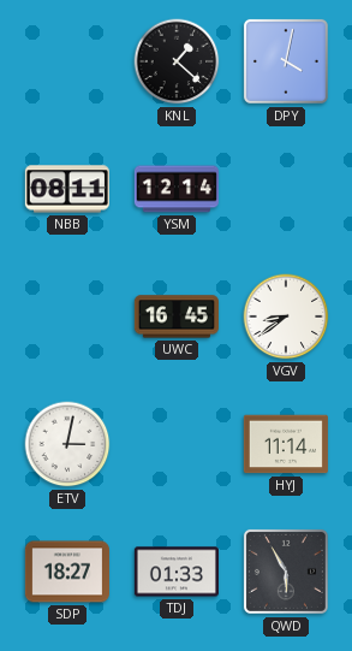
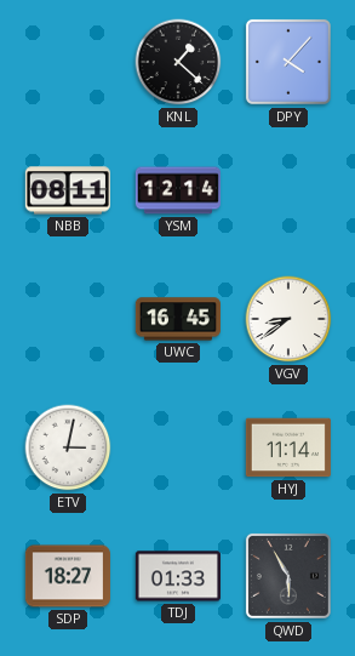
DPY: 4:02 -> 4:07
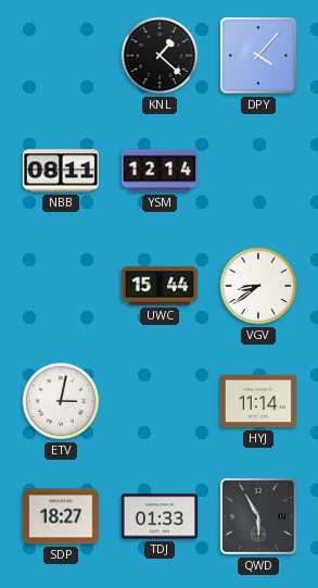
UWC: 16:45 -> 15:44
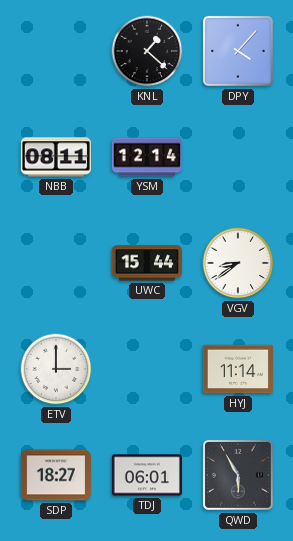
ETV: 3:02 -> 3:00
TDJ: 01:33 -> 06:01
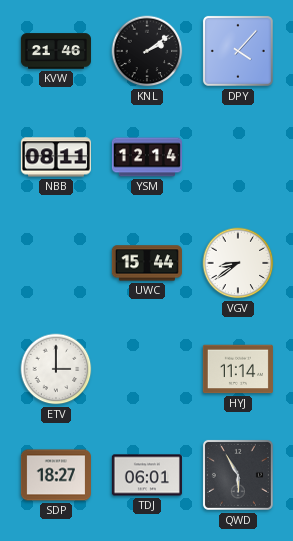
KVW: none -> 21:46
KNL: 1:22 -> 2:09
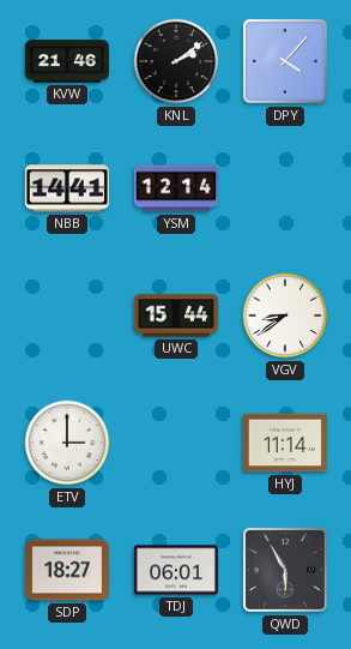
NBB: 08:11 -> 14:41
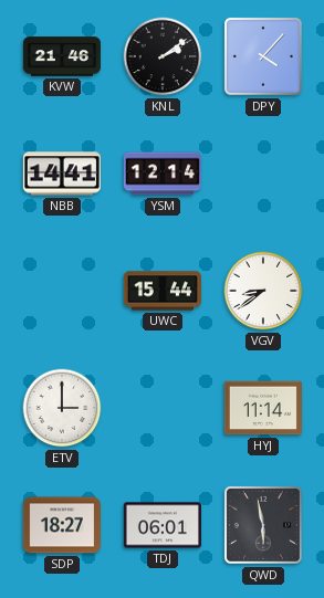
QWD: 5:55 -> 5:58
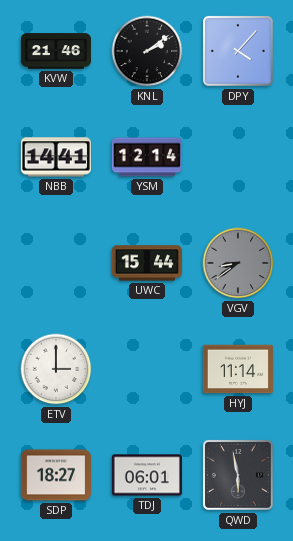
VGV dial: white -> grey
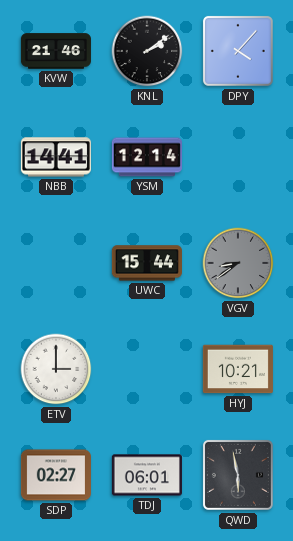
HYJ: 11:14 -> 10:21
SDP: 18:27 -> 02:27
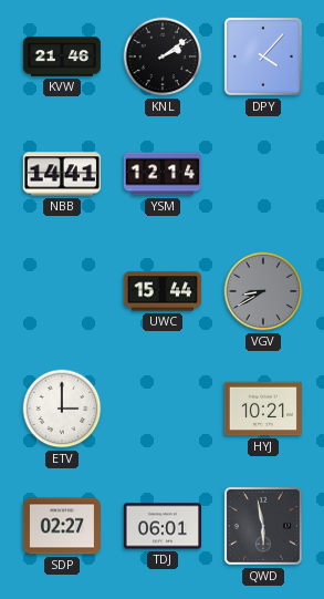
VGV: 8:39 -> 8:40
